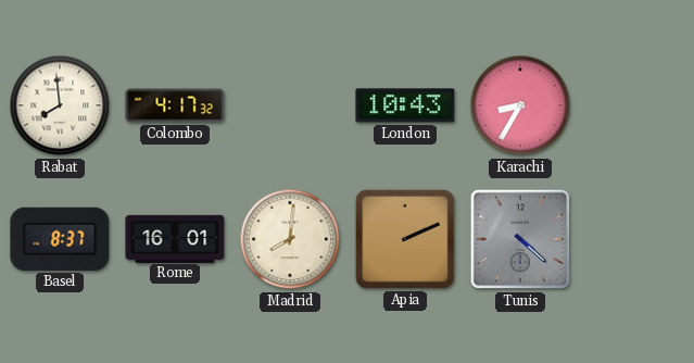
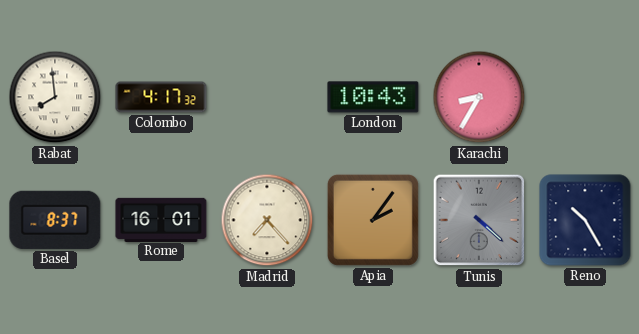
Madrid: 8:01 -> 7:23
Apia: 2:11 -> 2:06
Reno: none -> 10:25
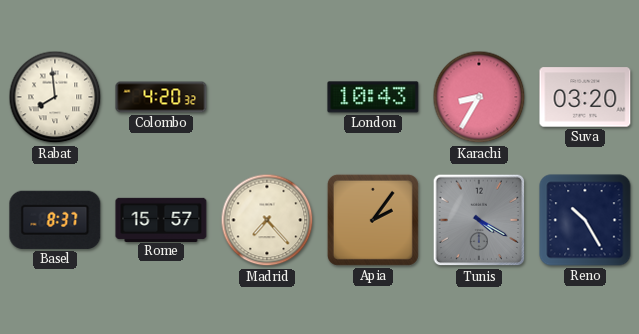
Colombo: 4:17 -> 4:20
Suva: none -> 03:20
Rome: 16:01 -> 15:57
Tunis: 4:22 -> 4:20
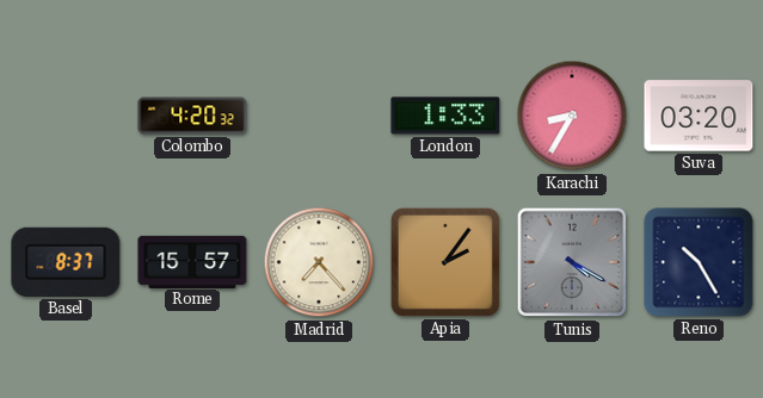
Rabat: 7:59 -> none
London: 10:43 -> 1:33
